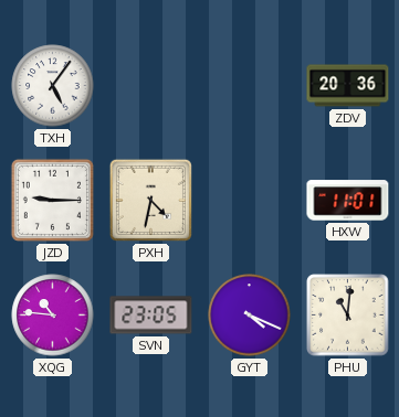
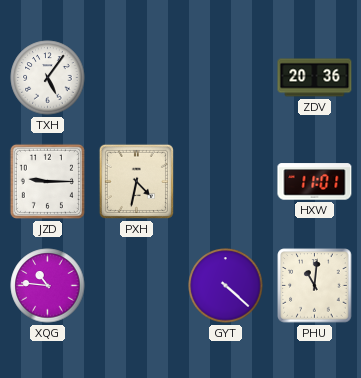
SVN: 23:05 -> none
GYT: 4:19 -> 4:22
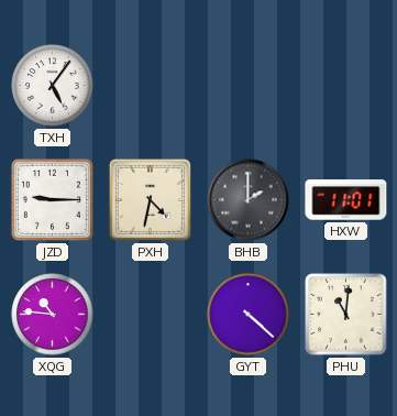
ZDV: 20:36 -> none
BHB: none -> 2:00
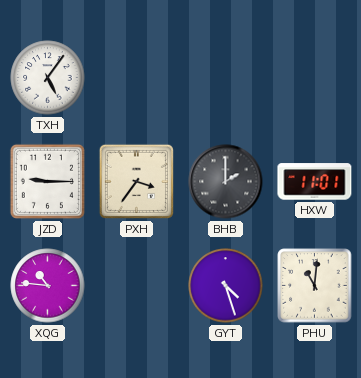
PXH: 4:32 -> 3:36
GYT: 4:22 -> 4:27
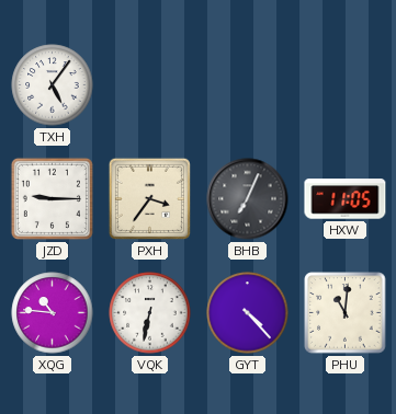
BHB: 2:00 -> 7:04
HXW: 11:01 -> 11:05
VQK: none -> 6:32
GYT: 4:27 -> 4:23
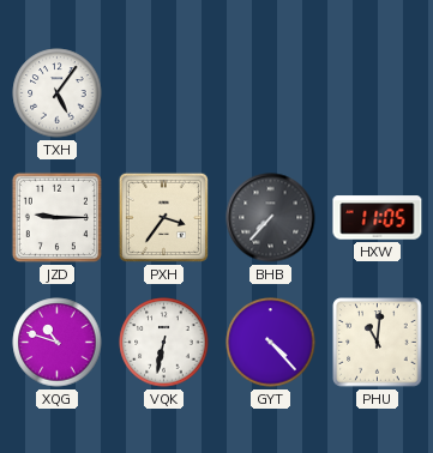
BHB: 7:04 -> 7:37
XQG: 10:46 -> 10:48
